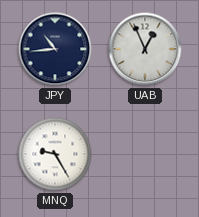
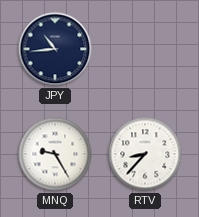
UAB: 12:56 -> none
RTV: none -> 8:37
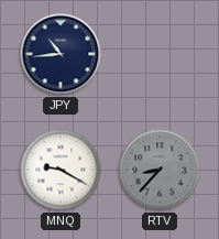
MNQ: 9:25 -> 9:20
RTV dial: white -> grey
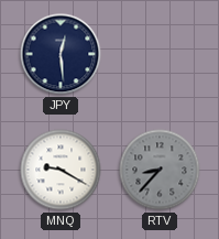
JPY: 10:44 -> 12:29
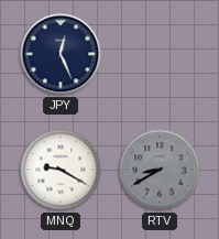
JPY: 12:29 -> 12:26
RTV: 8:37 -> 8:40
